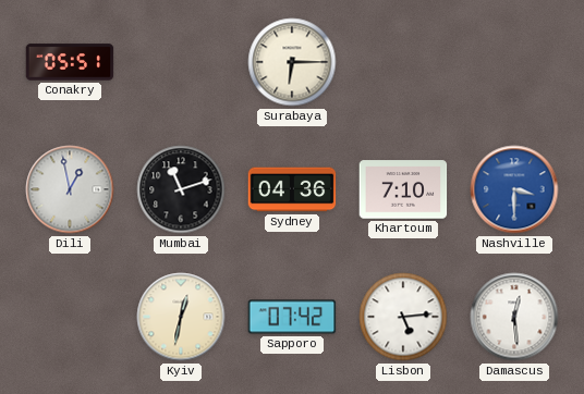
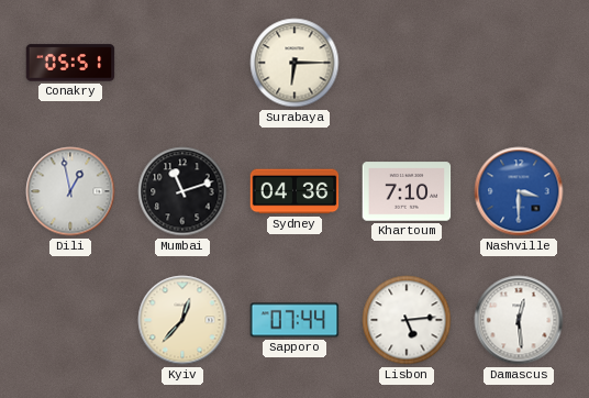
Kyiv: 12:32 -> 12:37
Sapporo: 07:42 -> 07:44
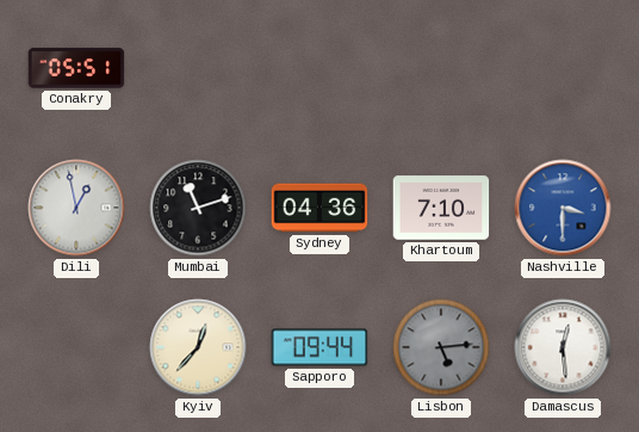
Surabaya: 6:15 -> none
Sapporo: 07:44 -> 09:44
Lisbon dial: white -> grey
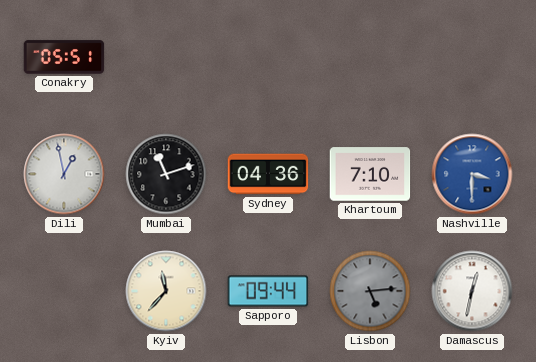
Kyiv: 12:37 -> 11:37
Damascus: 12:29 -> 12:32
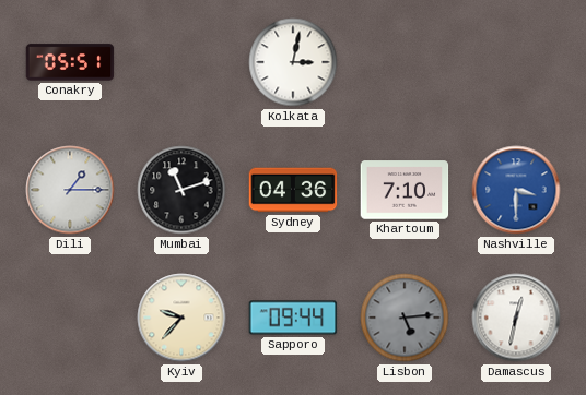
Kolkata: none -> 3:02
Dili: 12:58 -> 1:15
Kyiv: 11:37 -> 9:37
